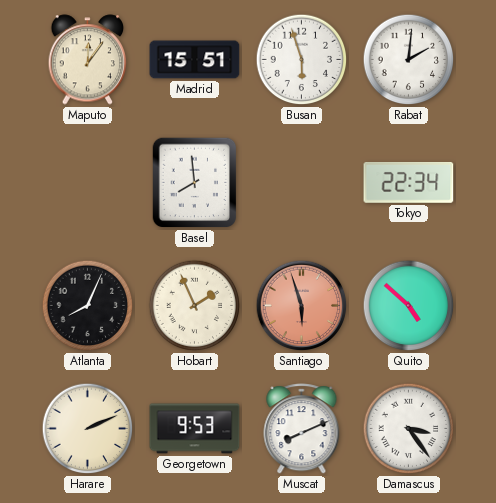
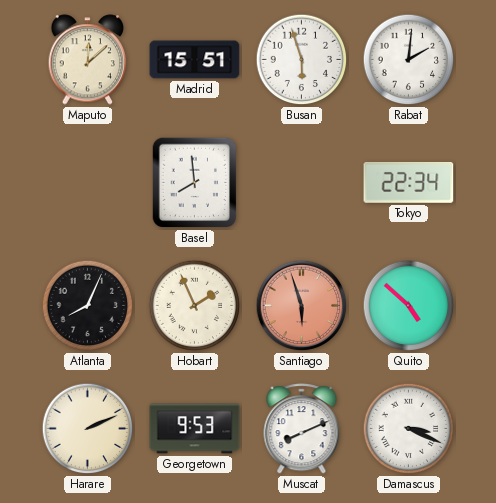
Maputo: 12:06 -> 12:08
Damascus: 3:24 -> 3:19
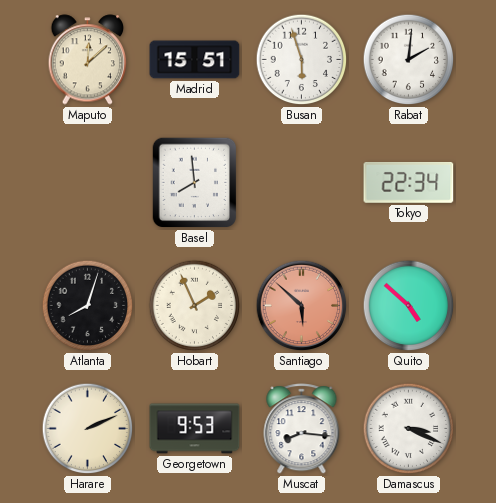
Atlanta: 8:04 -> 8:03
Santiago: 5:57 -> 5:52
Muscat: 8:11 -> 8:16
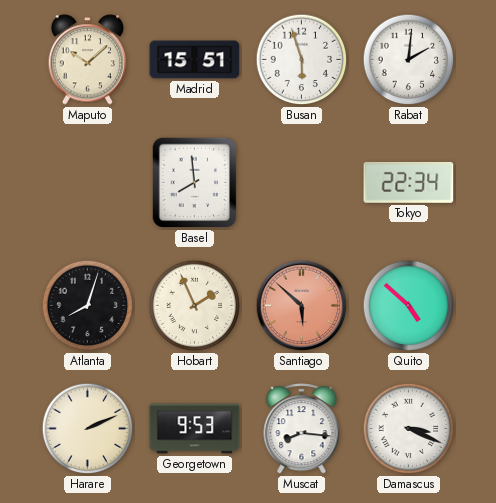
Maputo: 12:08 -> 10:08
